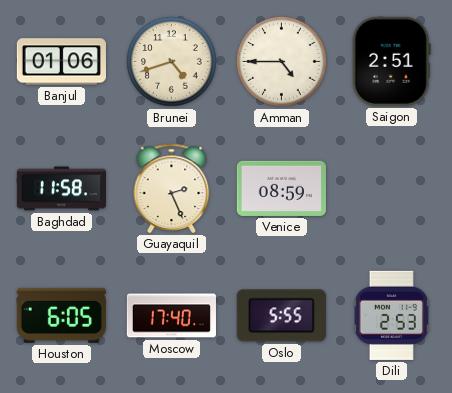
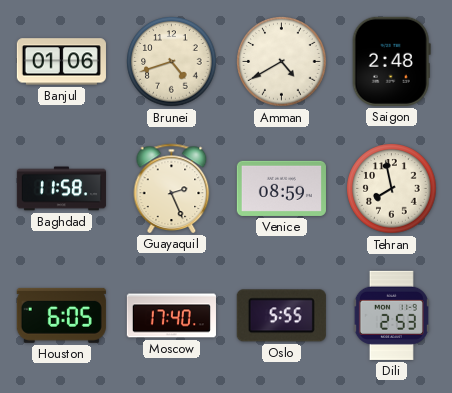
Amman: 4:45 -> 4:40
Saigon: 2:51 -> 2:48
Tehran: none -> 7:58
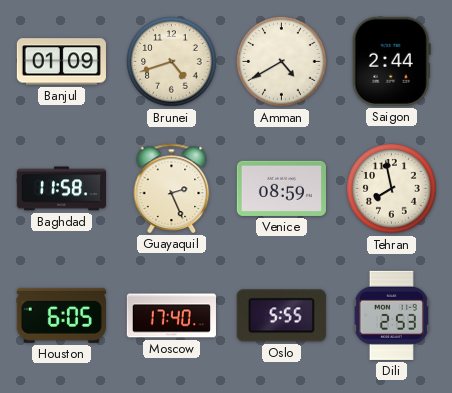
Banjul: 01:06 -> 01:09
Saigon: 2:48 -> 2:44
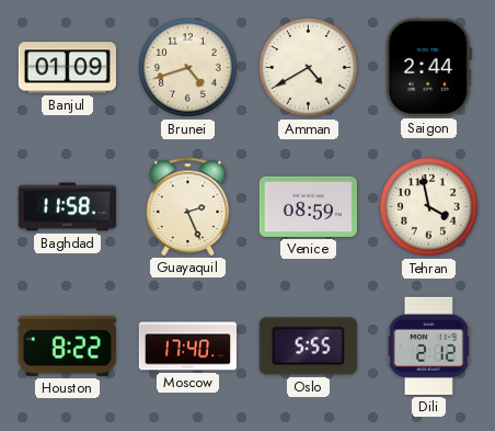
Tehran: 7:58 -> 3:58
Houston: 6:05 -> 8:22
Dili: 2:53 -> 2:12
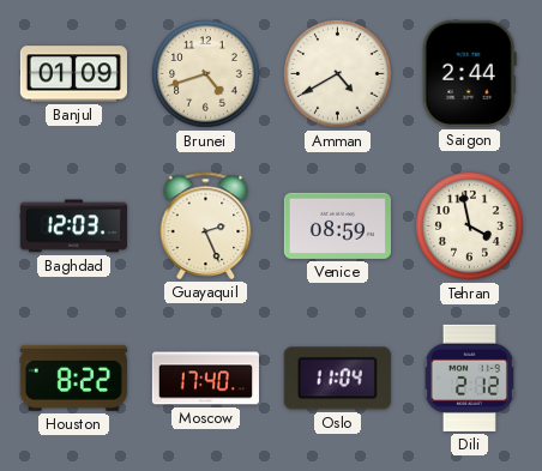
Baghdad: 11:58 -> 12:03
Oslo: 5:55 -> 11:04
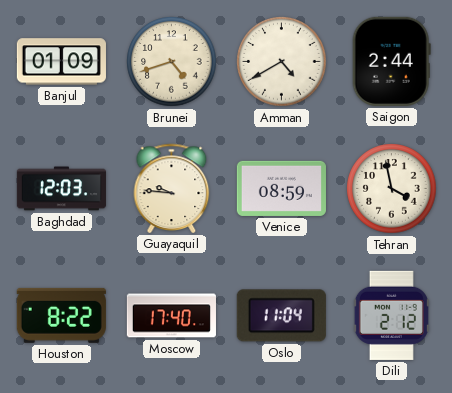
Guayaquil: 2:26 -> 9:46
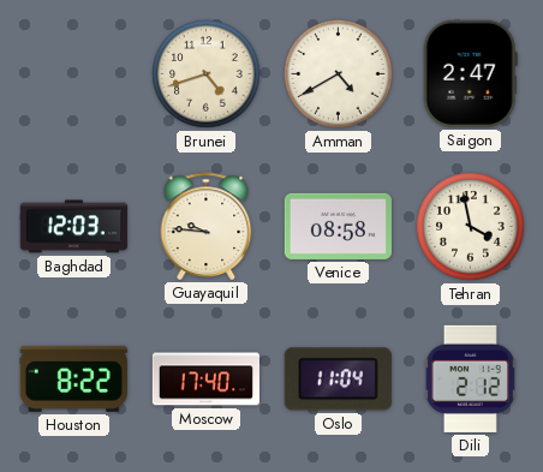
Banjul: 01:09 -> none
Saigon: 2:44 -> 2:47
Venice: 08:59 -> 08:58
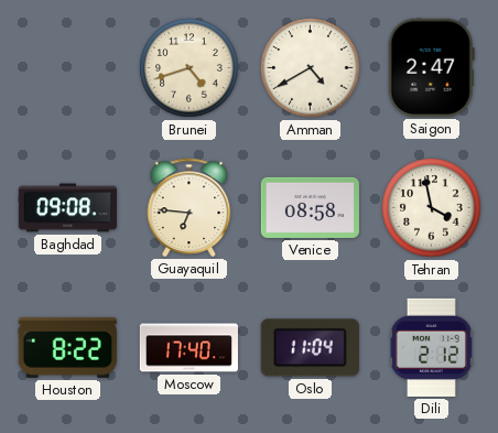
Baghdad: 12:03 -> 09:08
Guayaquil: 9:46 -> 6:46
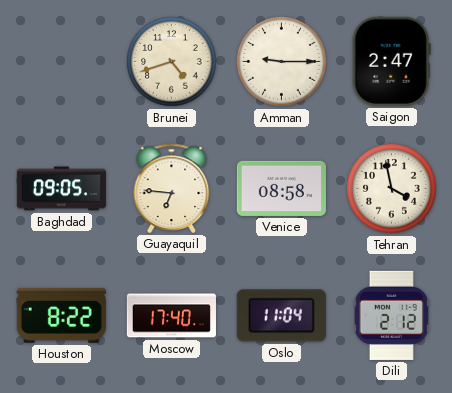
Amman: 4:40 -> 9:15
Baghdad: 09:08 -> 09:05
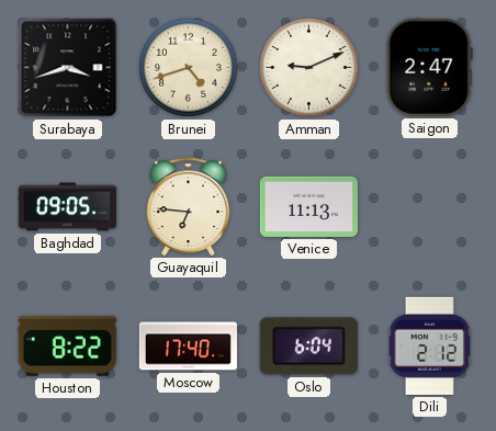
Surabaya: none -> 3:42
Amman: 9:15 -> 9:11
Venice: 08:58 -> 11:13
Tehran: 3:58 -> none
Oslo: 11:04 -> 6:04
